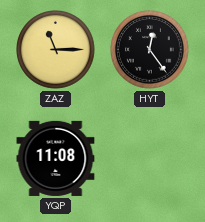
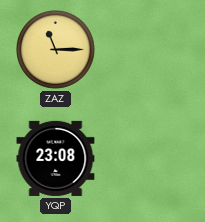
HYT: 12:24 -> none
YQP: 11:08 -> 23:08
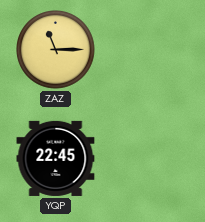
YQP: 23:08 -> 22:45
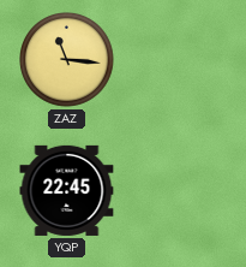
ZAZ: 11:15 -> 11:16
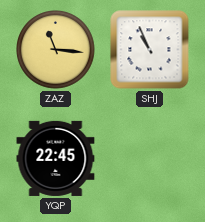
SHJ: none -> 10:56
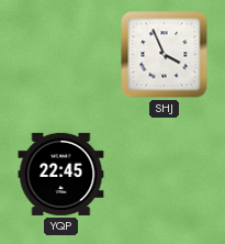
ZAZ: 11:16 -> none
SHJ: 10:56 -> 3:56
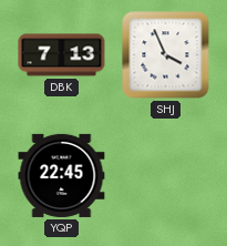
DBK: none -> 7:13
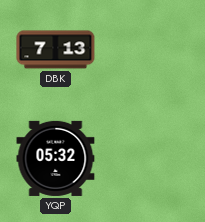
SHJ: 3:56 -> none
YQP: 22:45 -> 05:32
